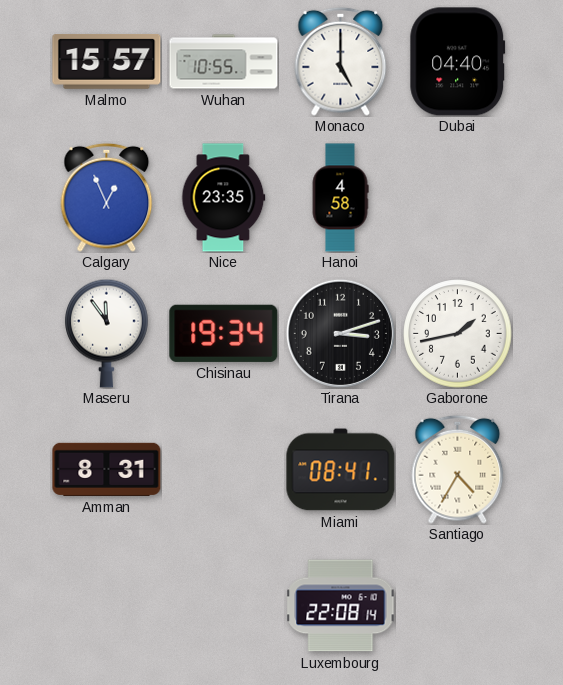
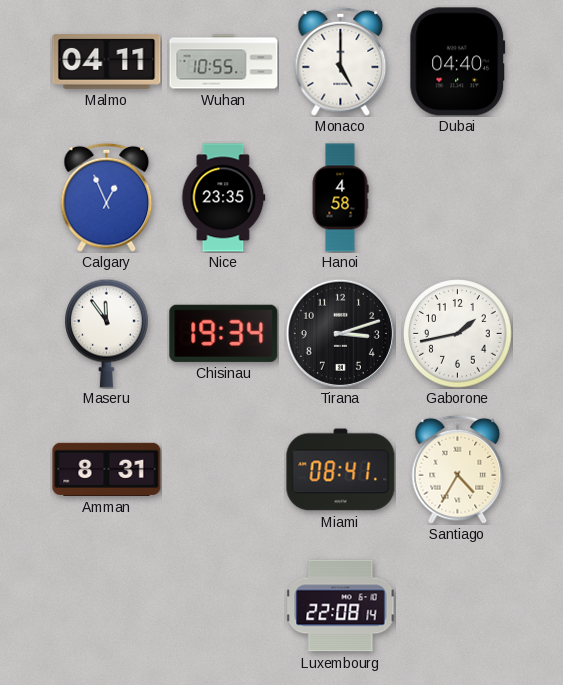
Malmo: 15:57 -> 04:11
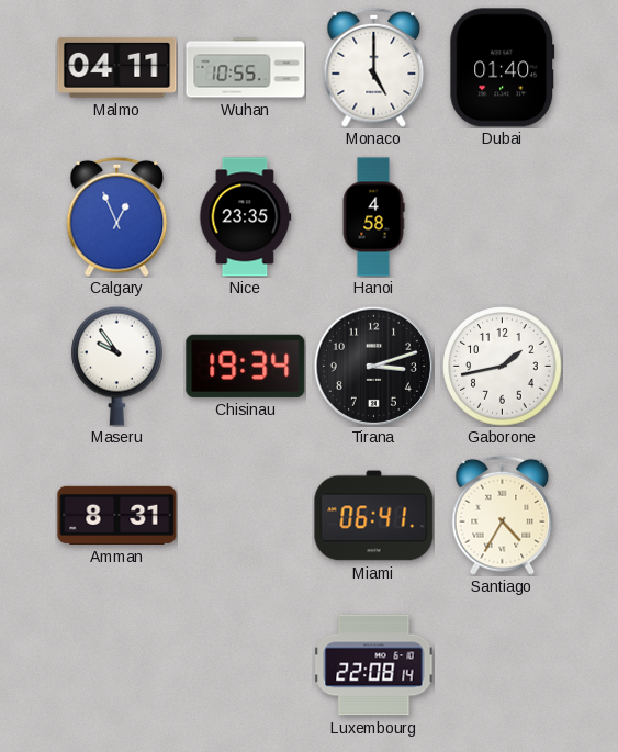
Dubai: 04:40 -> 01:40
Maseru: 11:54 -> 9:54
Miami: 08:41 -> 06:41
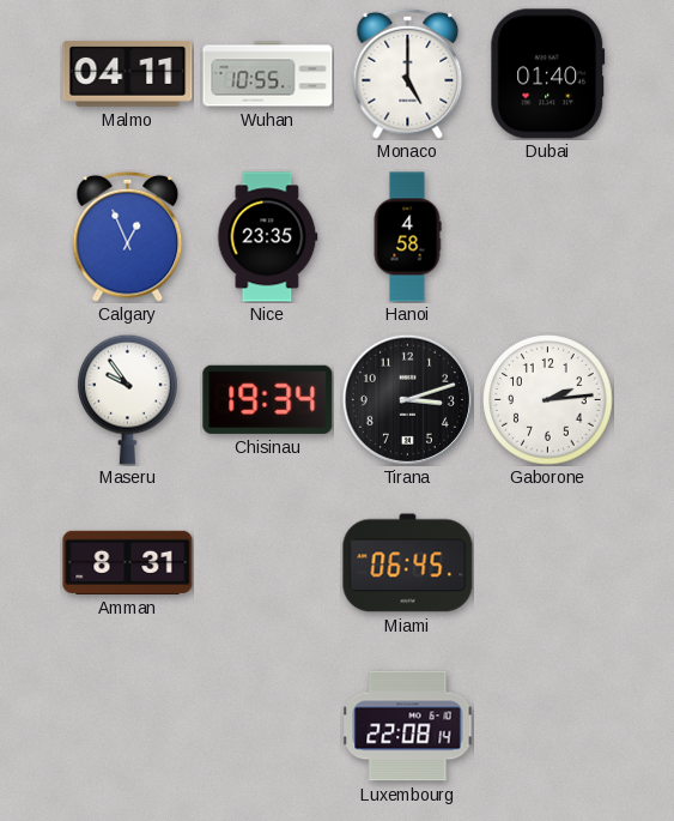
Gaborone: 1:43 -> 2:14
Miami: 06:41 -> 06:45
Santiago: 4:35 -> none
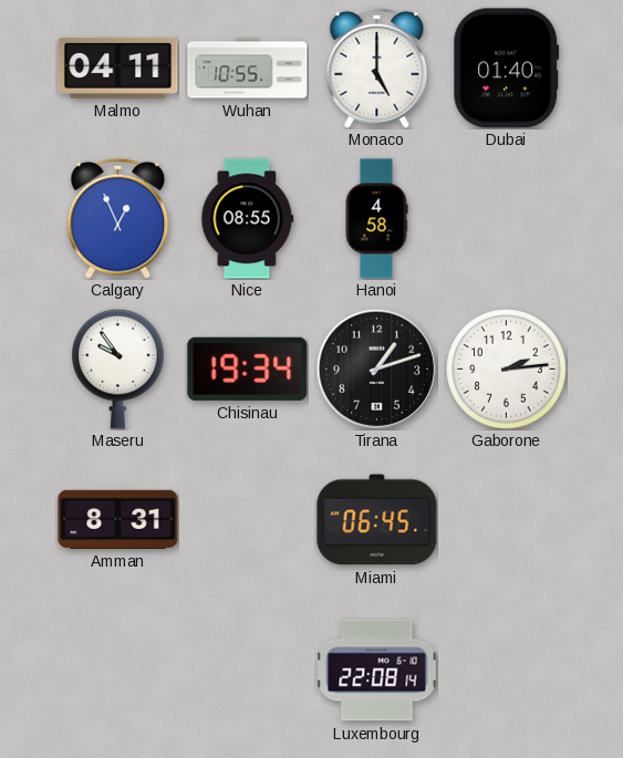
Nice: 23:35 -> 08:55
Tirana: 3:12 -> 1:12
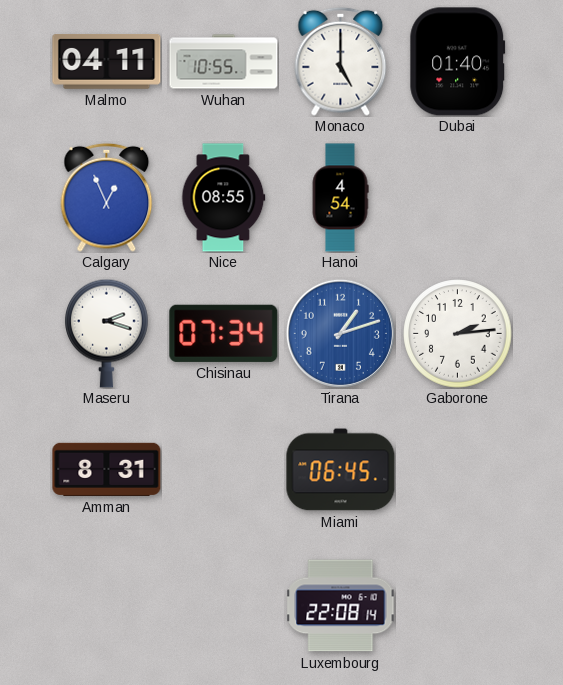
Hanoi: 4:58 -> 4:54
Maseru: 9:54 -> 2:18
Chisinau: 19:34 -> 07:34
Tirana dial: black -> blue
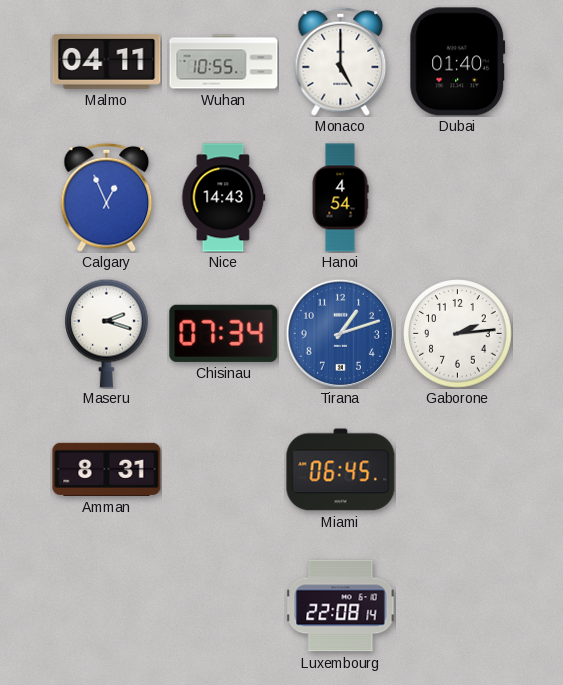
Nice: 08:55 -> 14:43
